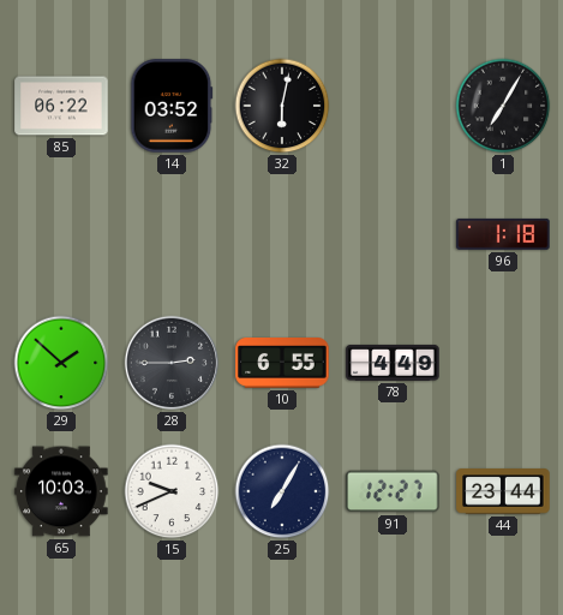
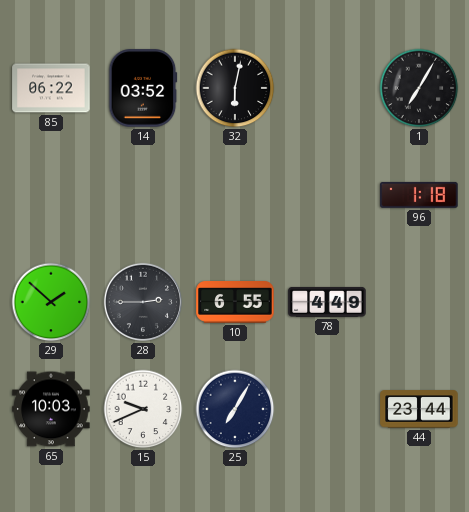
91: 12:27 -> none
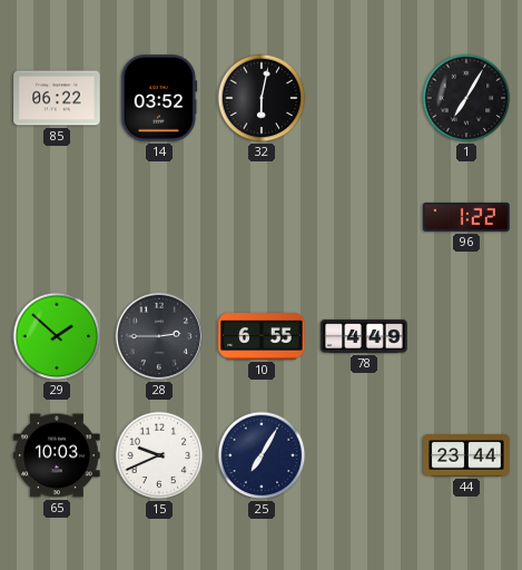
96: 1:18 -> 1:22
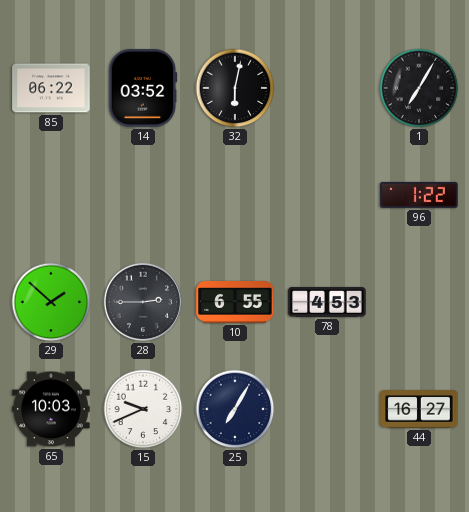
78: 4:49 -> 4:53
44: 23:44 -> 16:27
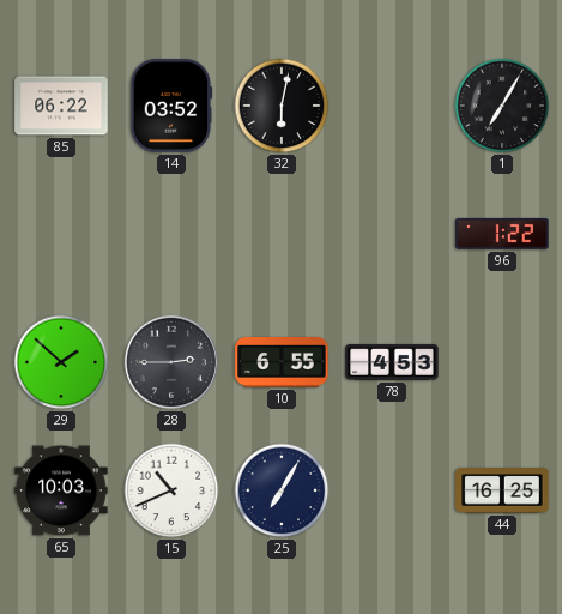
15: 9:41 -> 10:41
44: 16:27 -> 16:25
